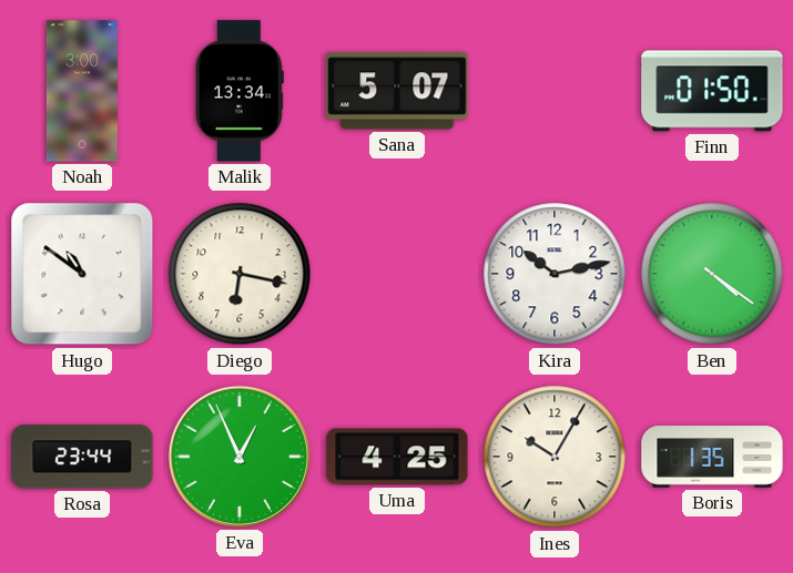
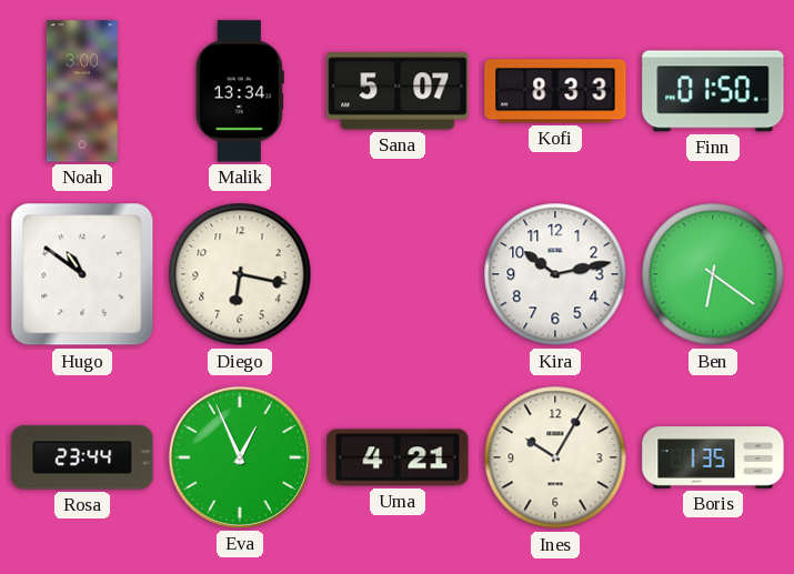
Kofi: none -> 8:33
Ben: 4:21 -> 6:21
Uma: 4:25 -> 4:21
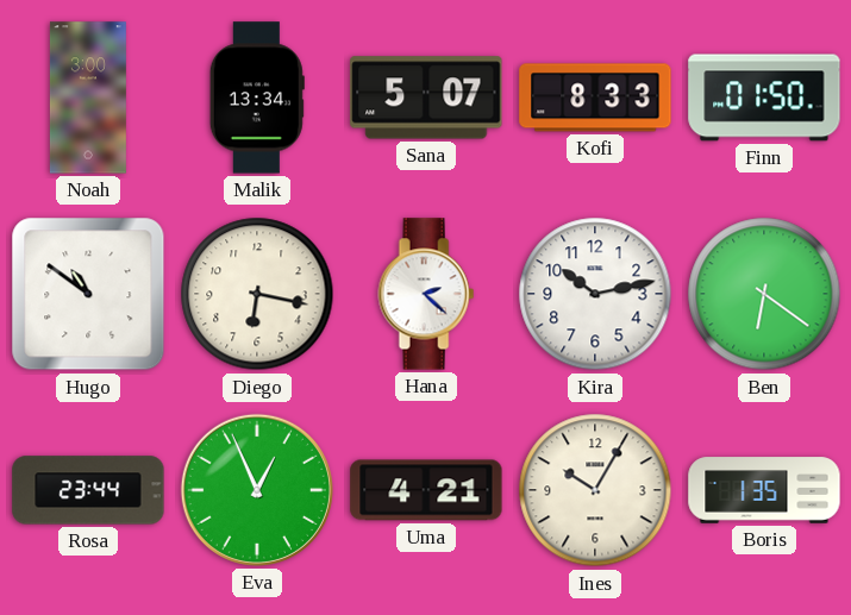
Hana: none -> 2:22
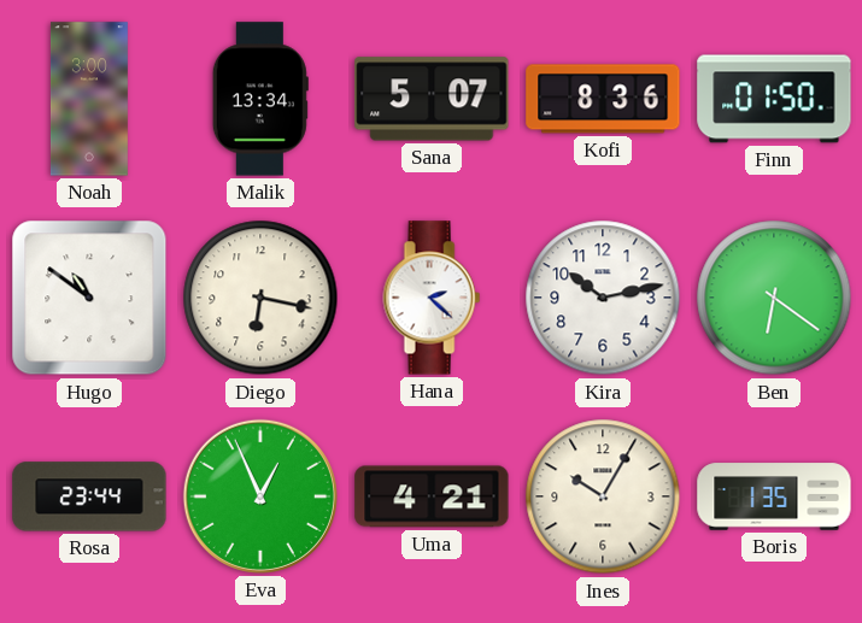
Kofi: 8:33 -> 8:36
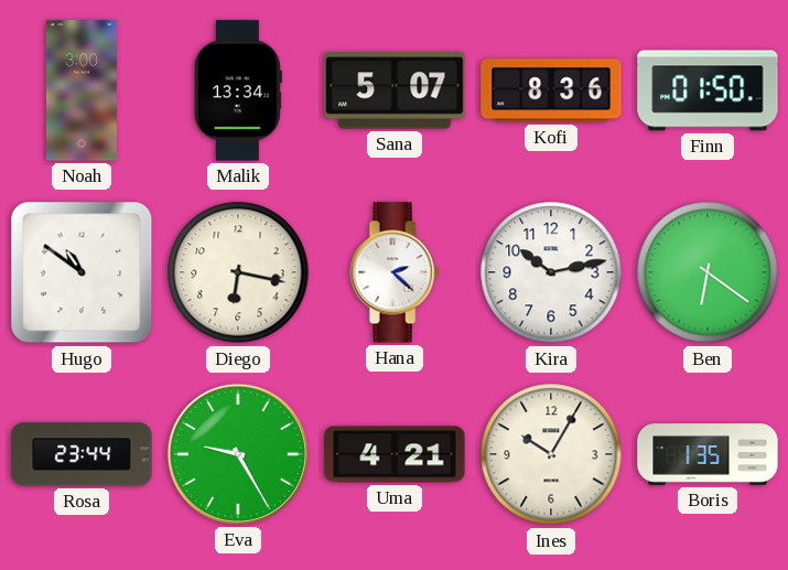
Eva: 12:56 -> 9:25
